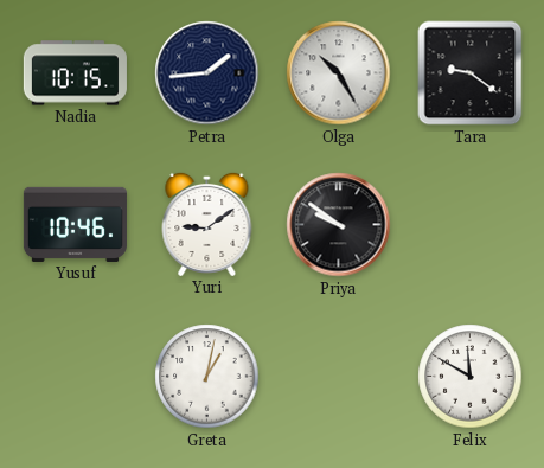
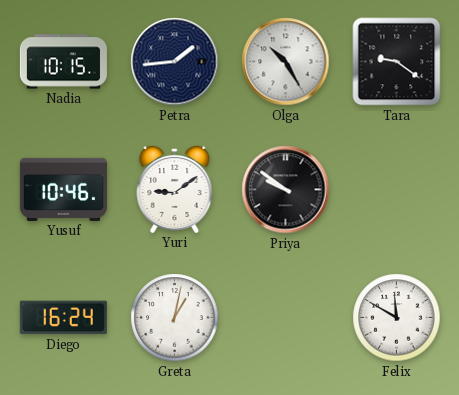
Diego: none -> 16:24
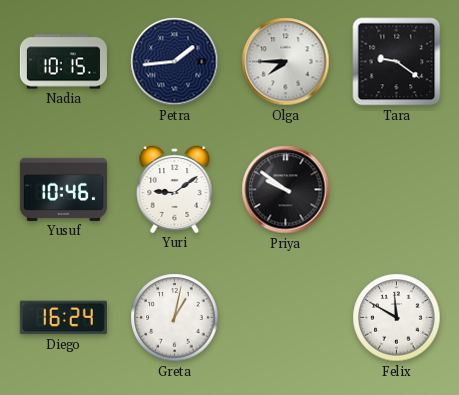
Olga: 10:25 -> 7:45
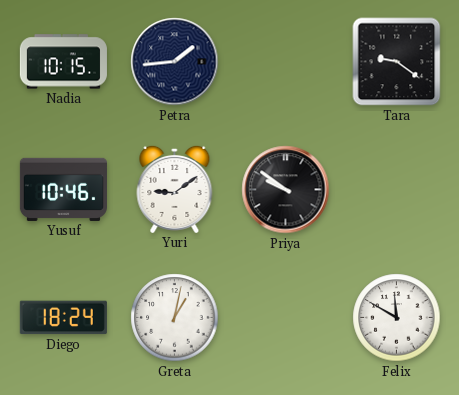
Olga: 7:45 -> none
Diego: 16:24 -> 18:24
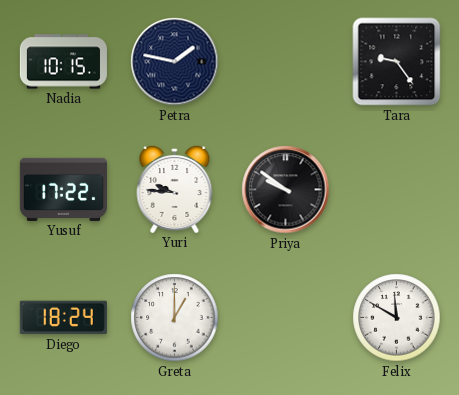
Petra: 1:44 -> 1:47
Tara: 9:21 -> 9:24
Yusuf: 10:46 -> 17:22
Yuri: 9:09 -> 9:46
Greta: 1:02 -> 1:00
